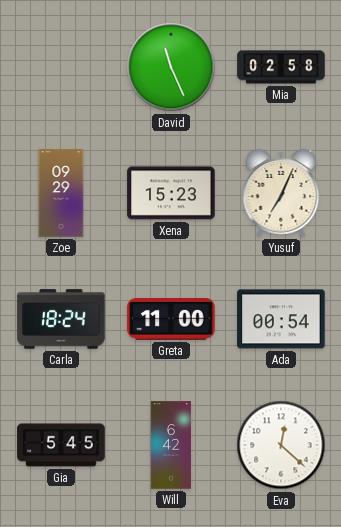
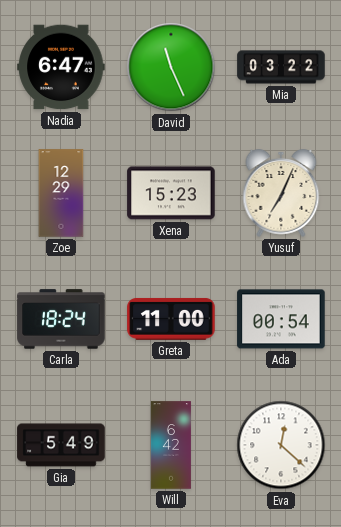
Nadia: none -> 6:47
Mia: 02:58 -> 03:22
Zoe: 09:29 -> 12:29
Gia: 5:45 -> 5:49
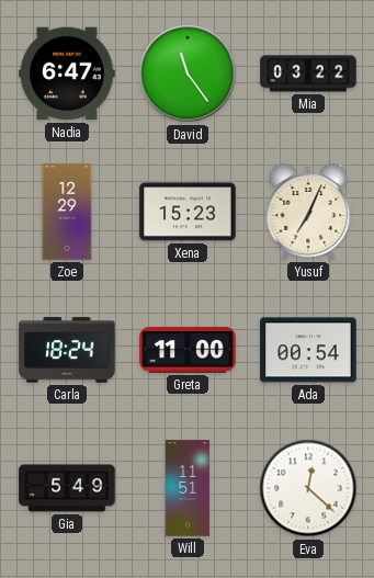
David: 11:26 -> 11:24
Will: 6:42 -> 11:51
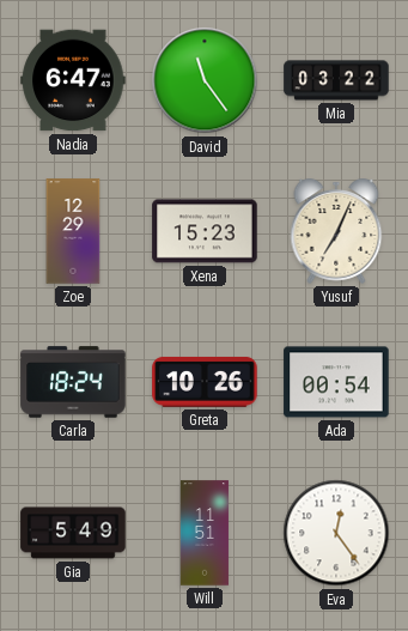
Greta: 11:00 -> 10:26
Eva: 12:22 -> 12:24
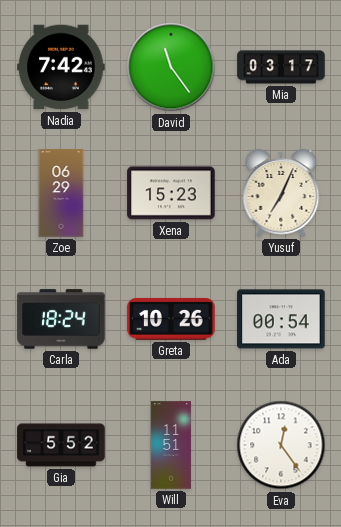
Nadia: 6:47 -> 7:42
Mia: 03:22 -> 03:17
Zoe: 12:29 -> 06:29
Gia: 5:49 -> 5:52
